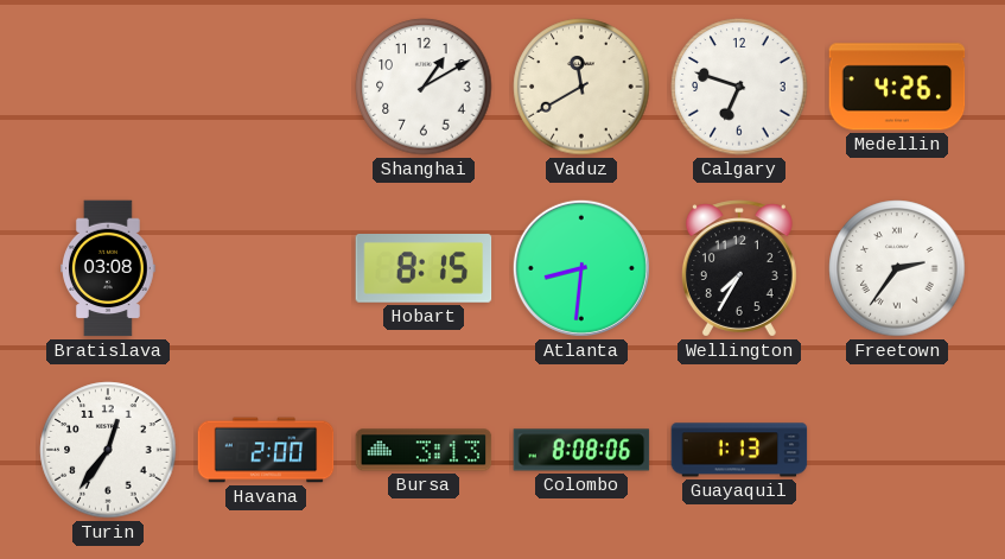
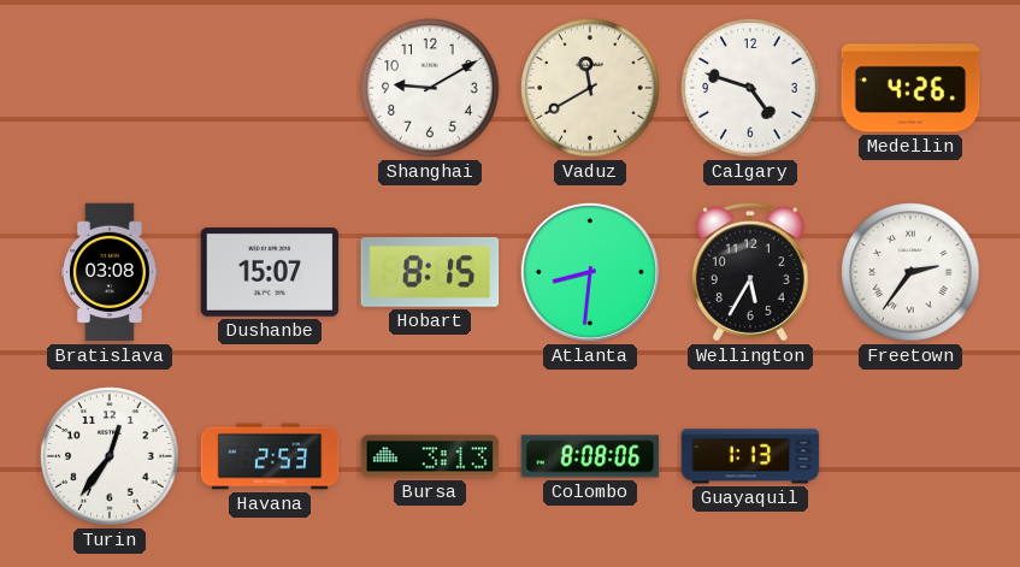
Shanghai: 1:10 -> 9:10
Calgary: 6:48 -> 4:48
Dushanbe: none -> 15:07
Wellington: 7:35 -> 5:35
Havana: 2:00 -> 2:53
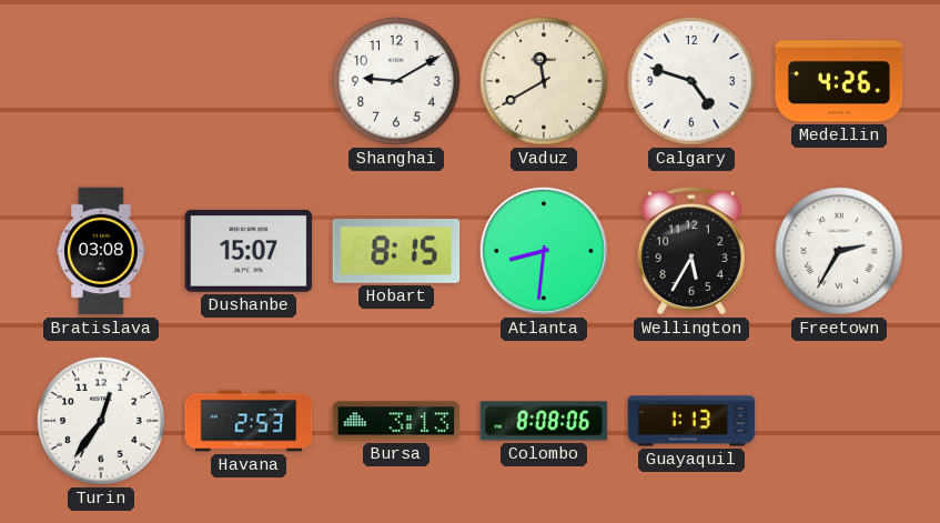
Freetown: 2:36 -> 2:35
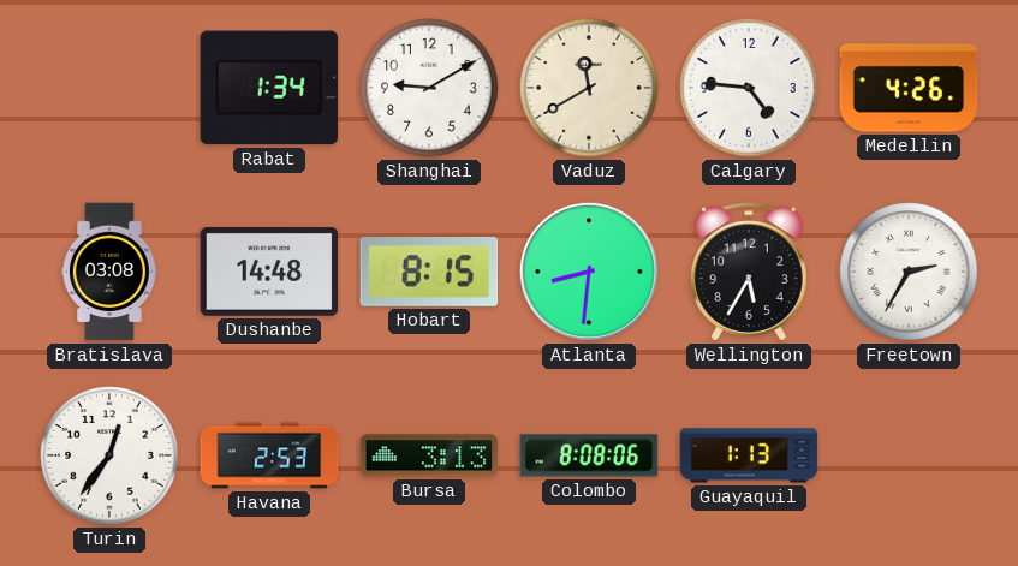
Rabat: none -> 1:34
Calgary: 4:48 -> 4:46
Dushanbe: 15:07 -> 14:48
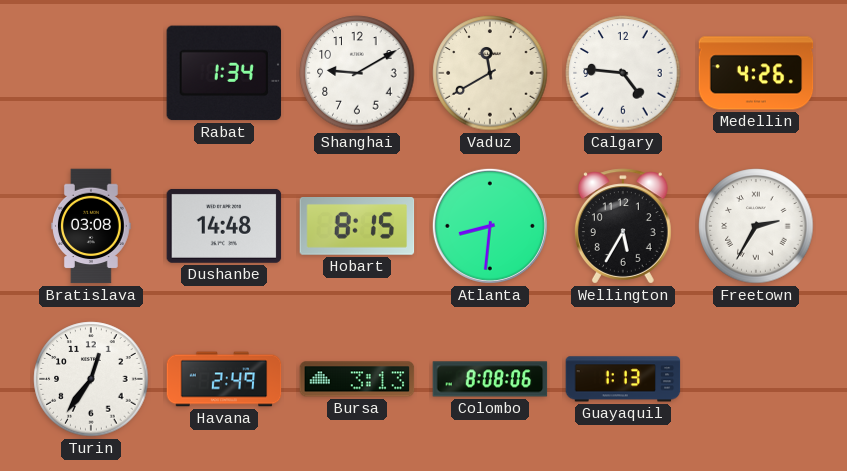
Havana: 2:53 -> 2:49
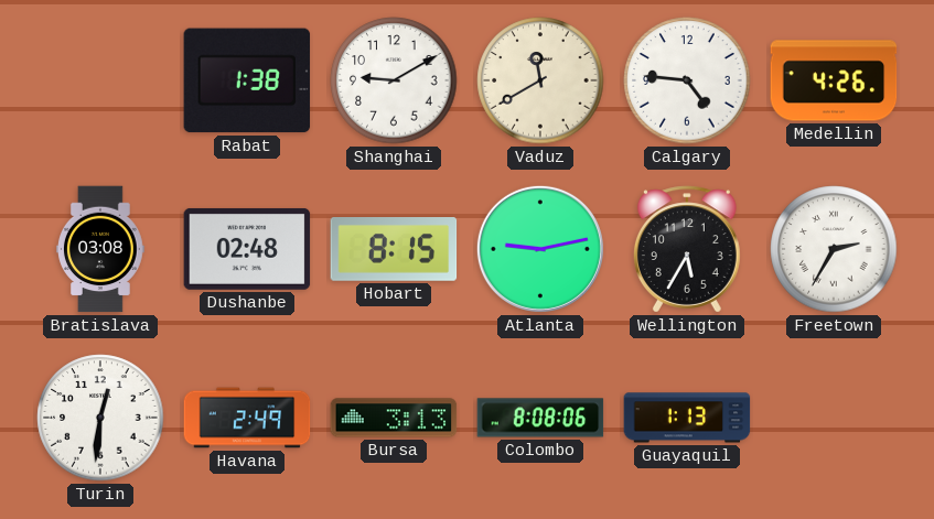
Rabat: 1:34 -> 1:38
Dushanbe: 14:48 -> 02:48
Atlanta: 8:31 -> 9:13
Turin: 12:36 -> 12:31
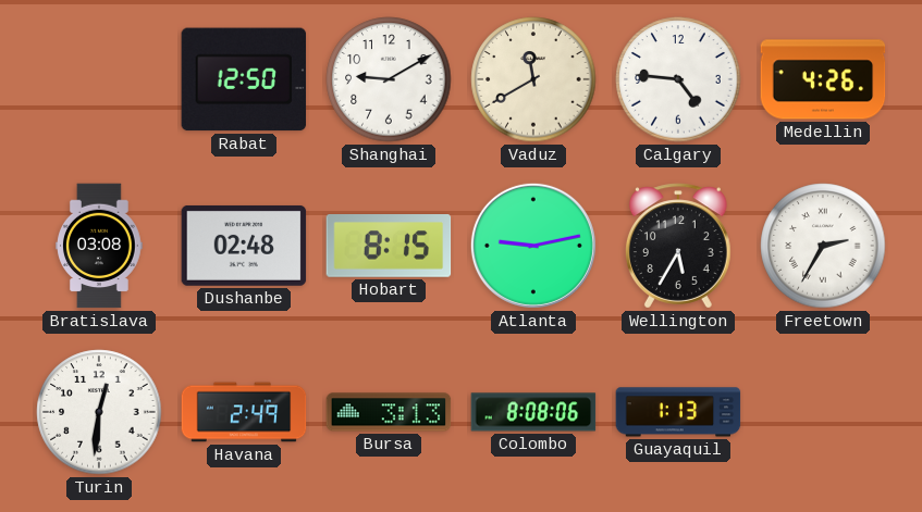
Rabat: 1:38 -> 12:50
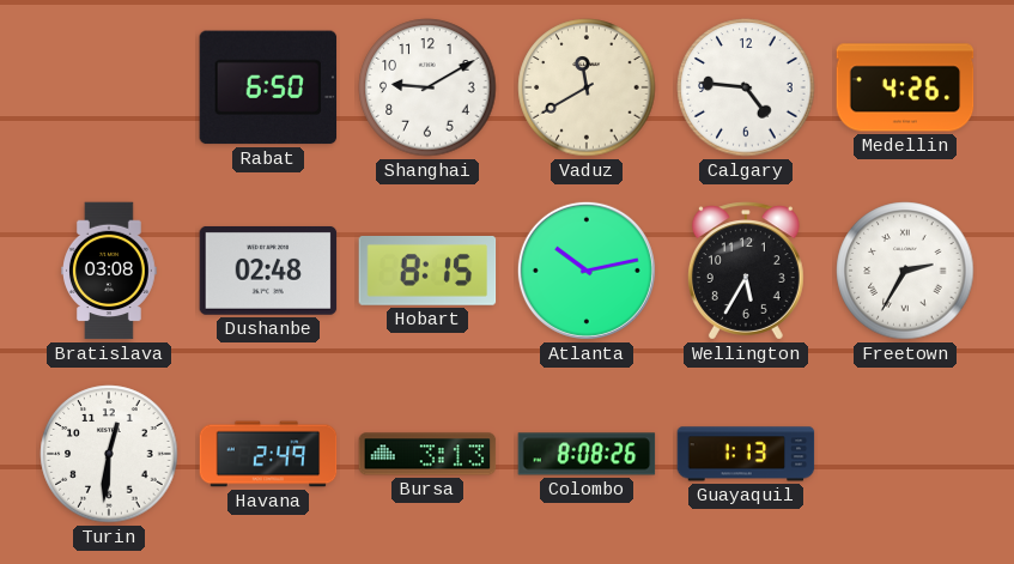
Rabat: 12:50 -> 6:50
Atlanta: 9:13 -> 10:13
Colombo: 8:08:06 -> 8:08:26
